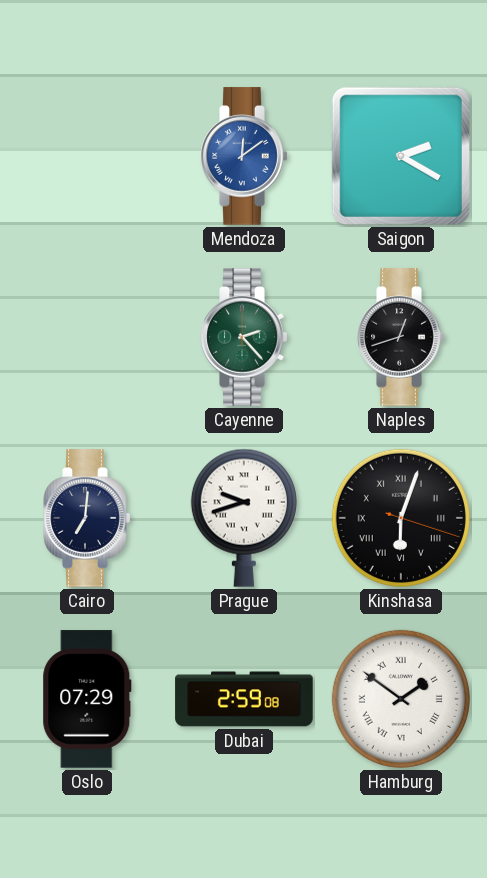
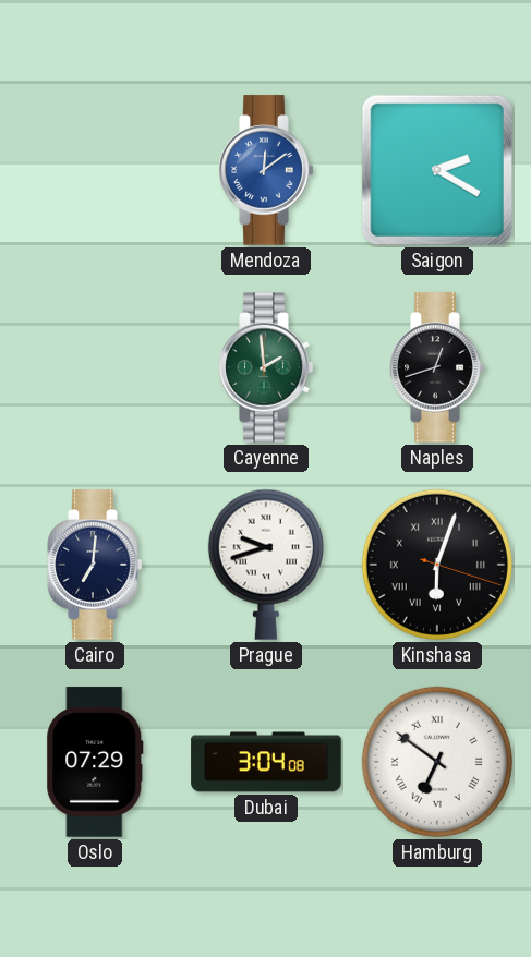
Cayenne: 2:23 -> 1:59
Dubai: 2:59 -> 3:04
Hamburg: 1:51 -> 6:51
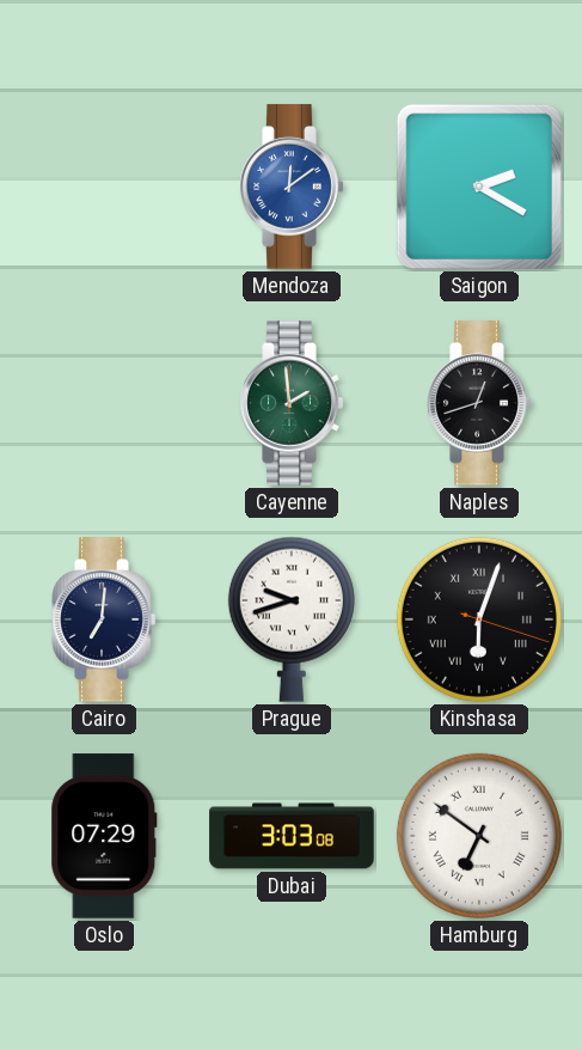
Dubai: 3:04 -> 3:03
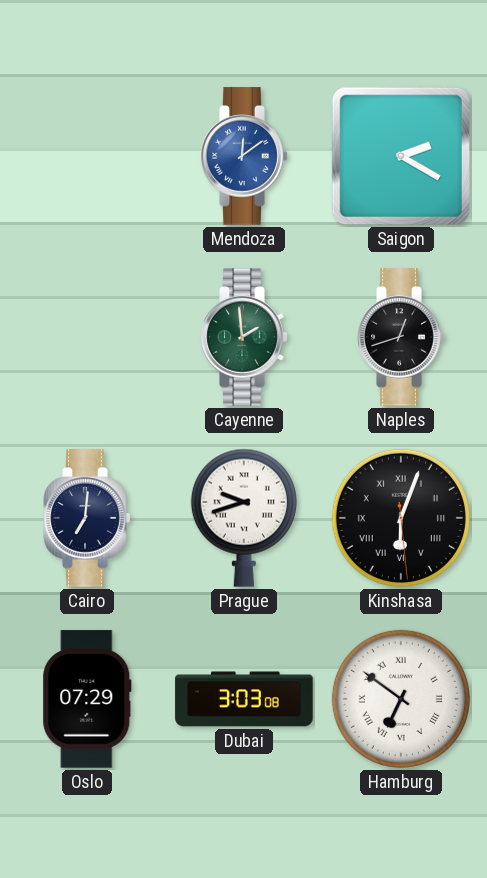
Kinshasa: 6:03:18 -> 6:03:29
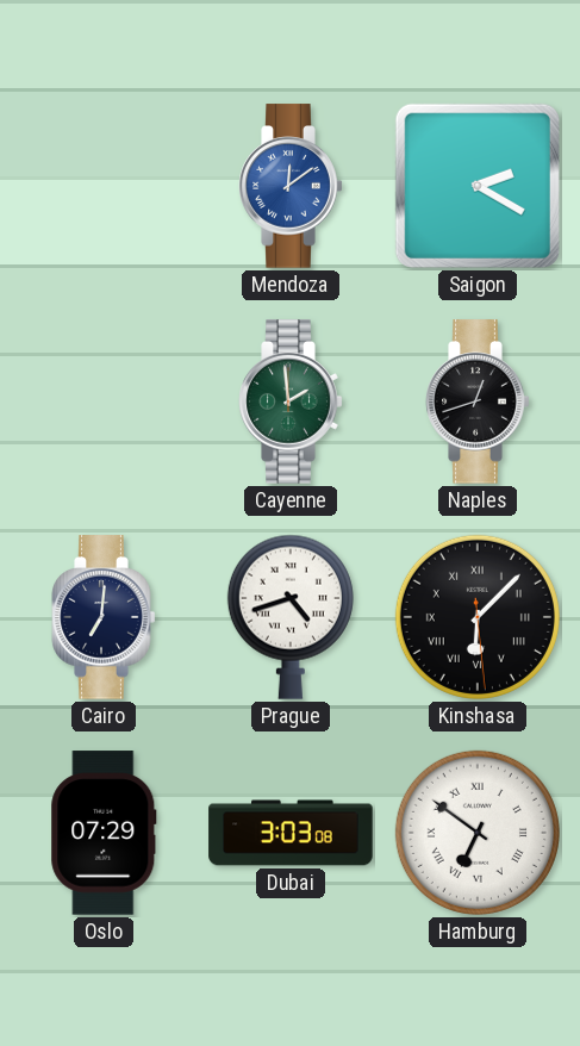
Prague: 9:42 -> 4:42
Kinshasa: 6:03 -> 6:07
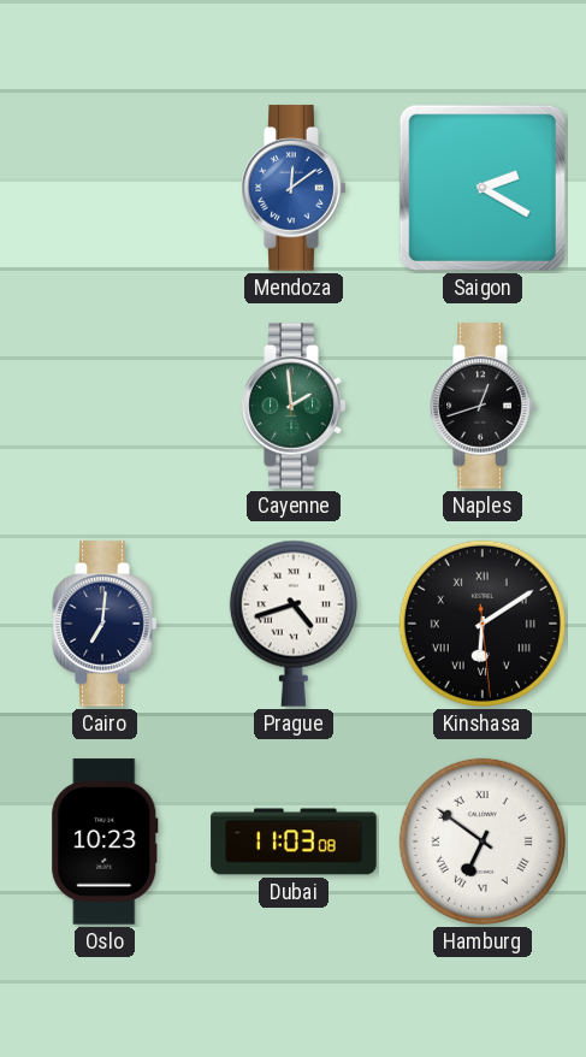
Kinshasa: 6:07 -> 6:09
Oslo: 07:29 -> 10:23
Dubai: 3:03 -> 11:03
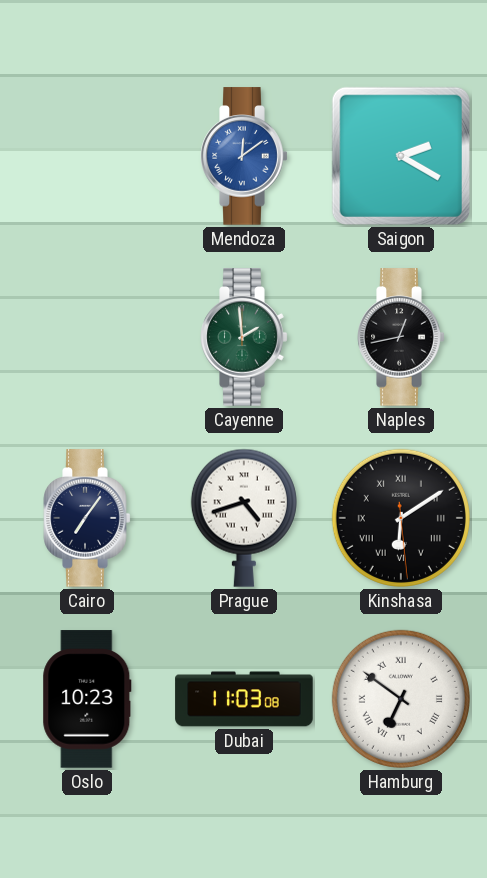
Naples: 12:42 -> 12:43
Cairo: 7:01 -> 7:06
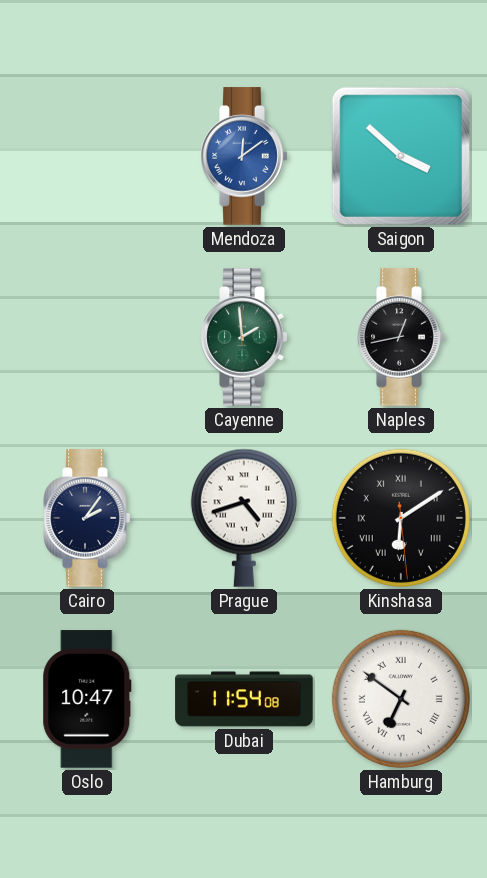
Saigon: 2:20 -> 3:52
Cairo: 7:06 -> 2:06
Oslo: 10:23 -> 10:47
Dubai: 11:03 -> 11:54
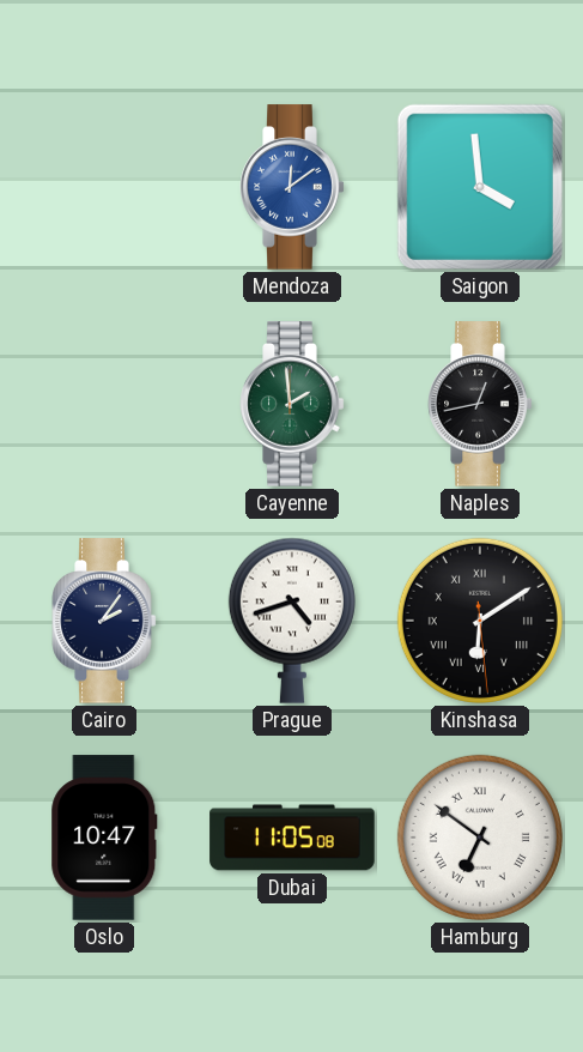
Saigon: 3:52 -> 3:59
Dubai: 11:54 -> 11:05
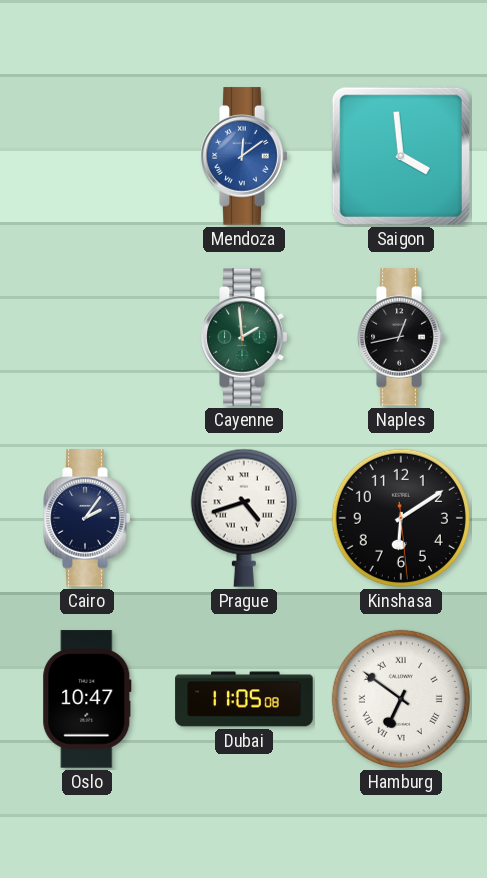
Kinshasa numerals: Roman -> Arabic
